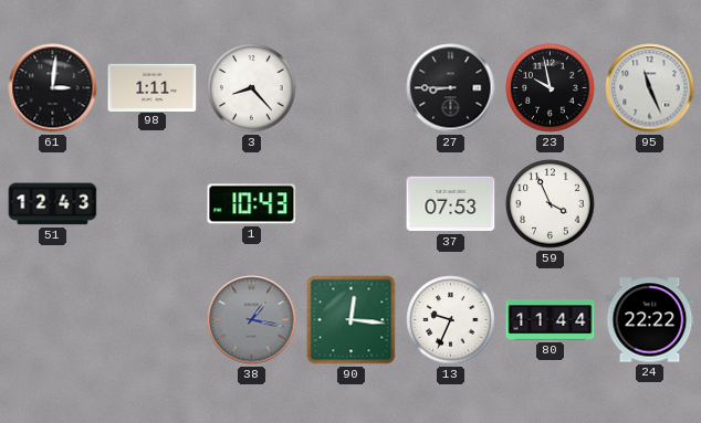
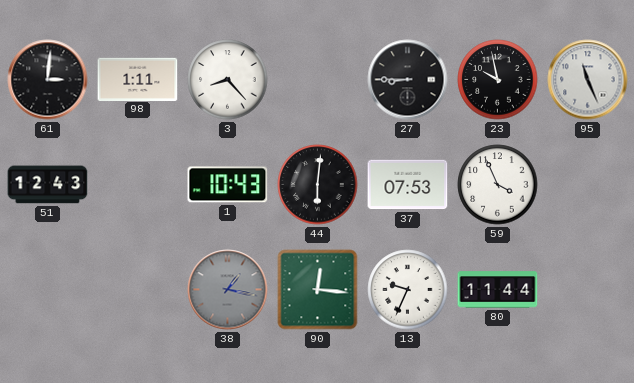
44: none -> 6:01
24: 22:22 -> none
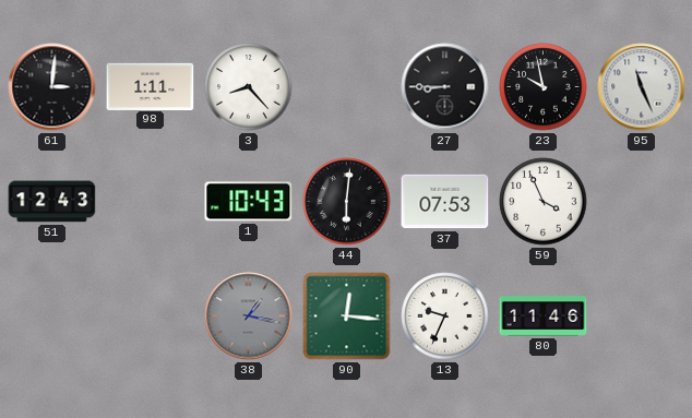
80: 11:44 -> 11:46
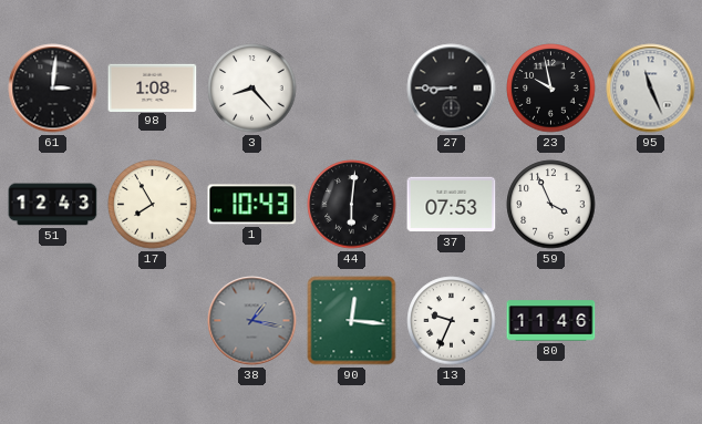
98: 1:11 -> 1:08
17: none -> 7:55
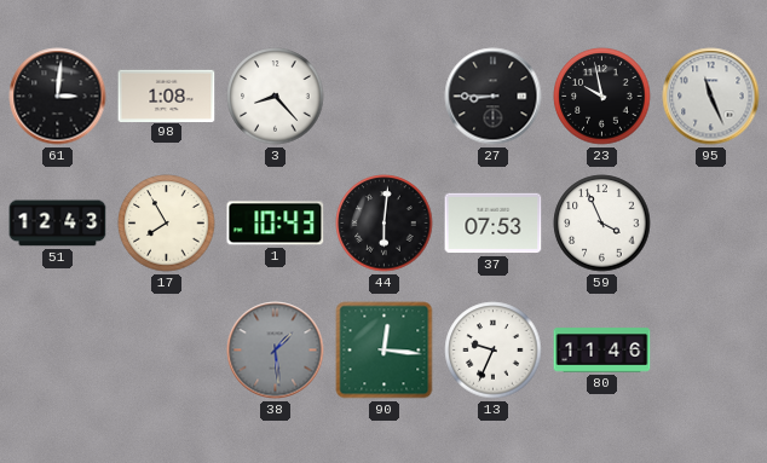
38: 1:17 -> 1:29
